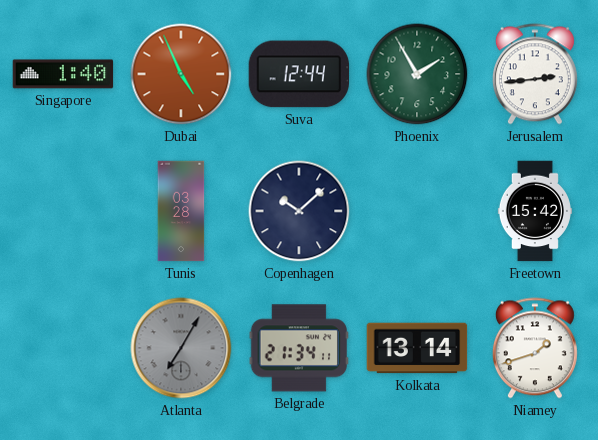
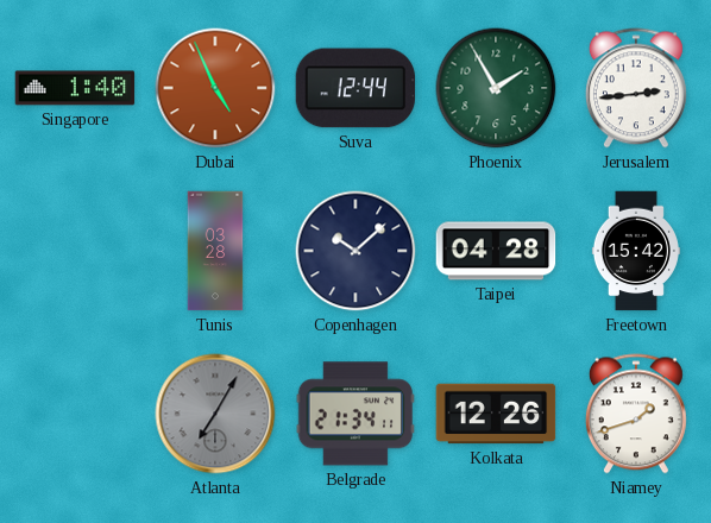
Taipei: none -> 04:28
Kolkata: 13:14 -> 12:26
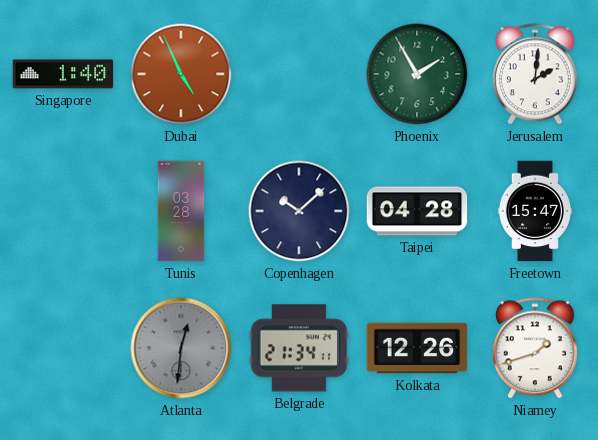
Suva: 12:44 -> none
Jerusalem: 2:44 -> 2:01
Freetown: 15:42 -> 15:47
Atlanta: 7:05 -> 12:31
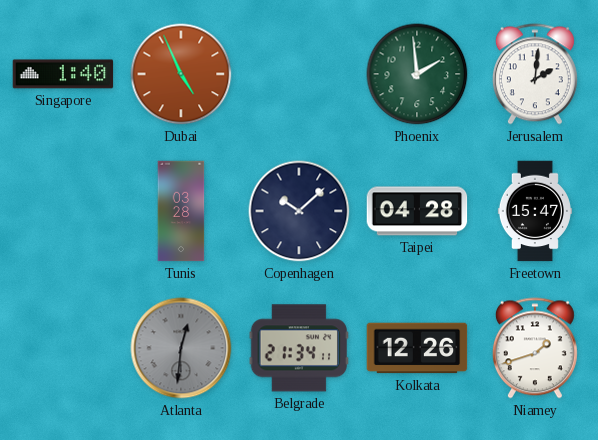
Phoenix: 1:55 -> 1:59
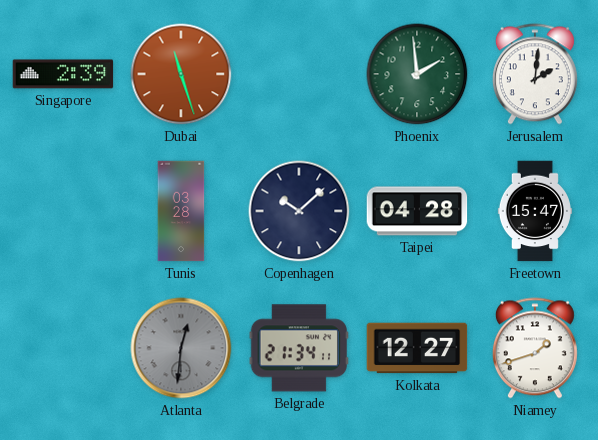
Singapore: 1:40 -> 2:39
Dubai: 4:56 -> 11:27
Kolkata: 12:26 -> 12:27
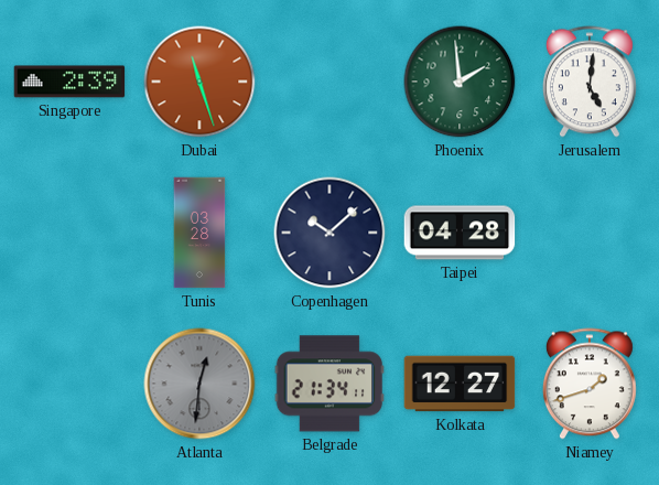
Jerusalem: 2:01 -> 5:01
Freetown: 15:47 -> none
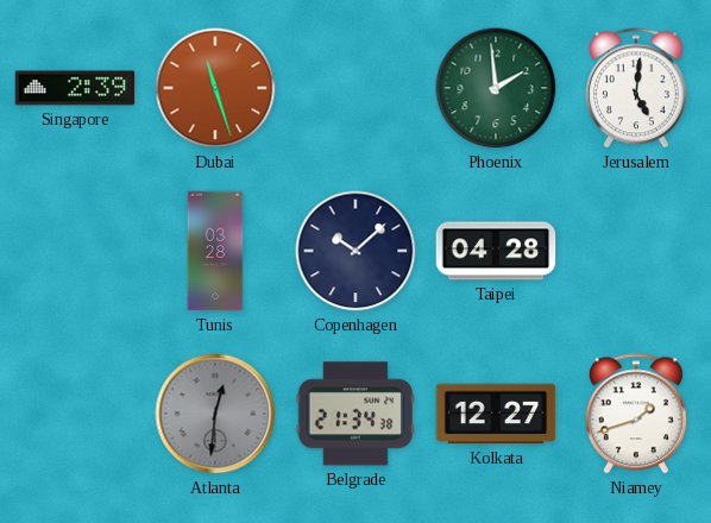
Belgrade: 21:34:11 -> 21:34:38
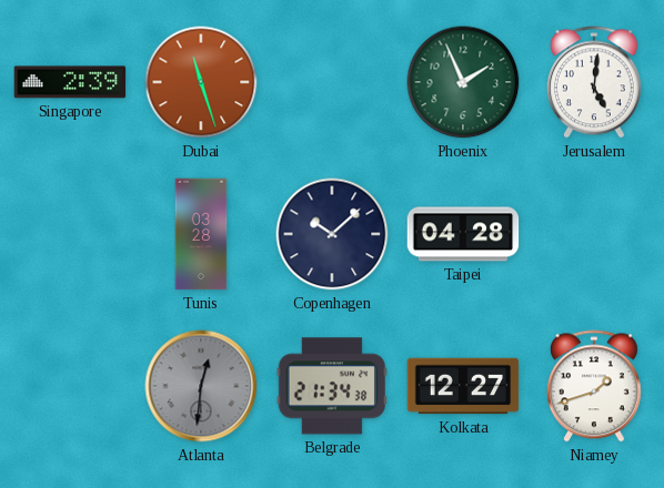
Phoenix: 1:59 -> 1:56
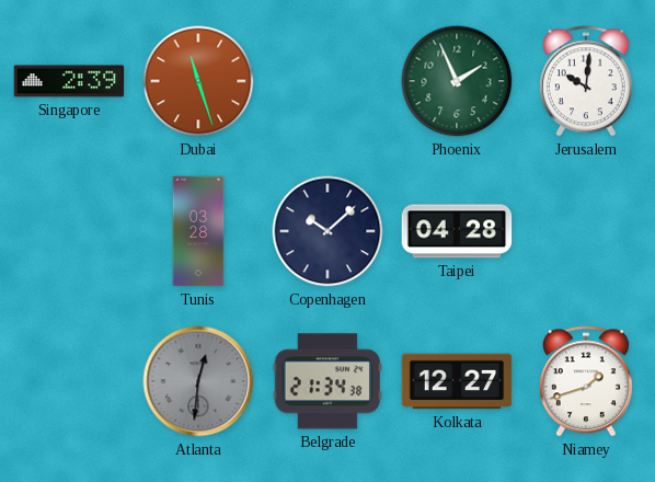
Jerusalem: 5:01 -> 10:01
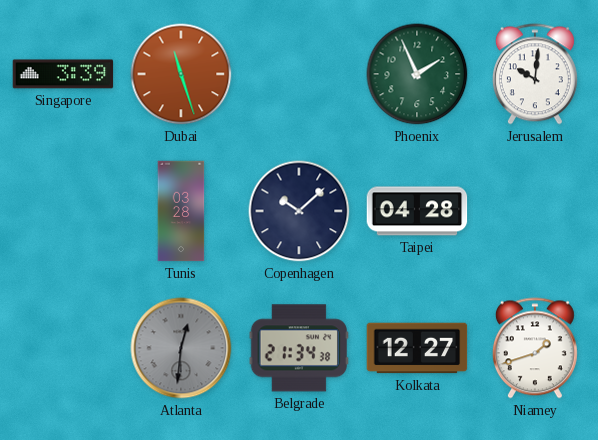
Singapore: 2:39 -> 3:39
